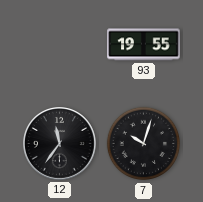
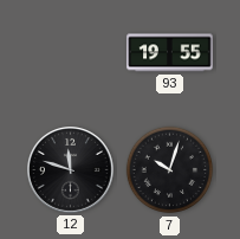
12: 11:36 -> 11:48
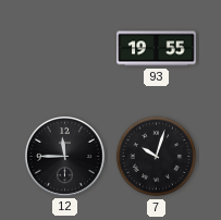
12: 11:48 -> 11:45
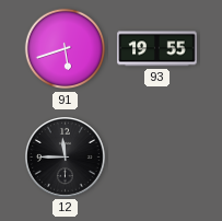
91: none -> 5:42
7: 10:03 -> none
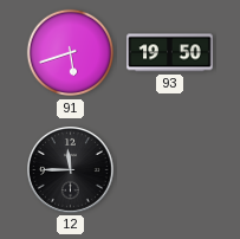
93: 19:55 -> 19:50
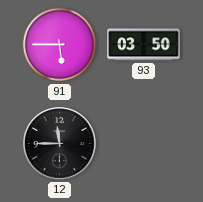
91: 5:42 -> 5:45
93: 19:50 -> 03:50
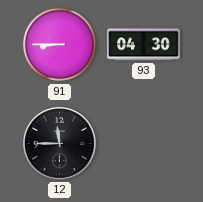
91: 5:45 -> 8:45
93: 03:50 -> 04:30
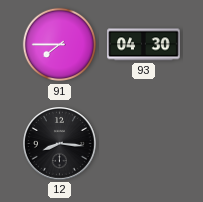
91: 8:45 -> 7:45
12: 11:45 -> 8:16
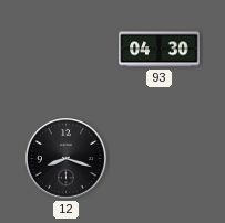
91: 7:45 -> none
12: 8:16 -> 8:18
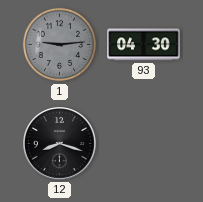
1: none -> 9:14
